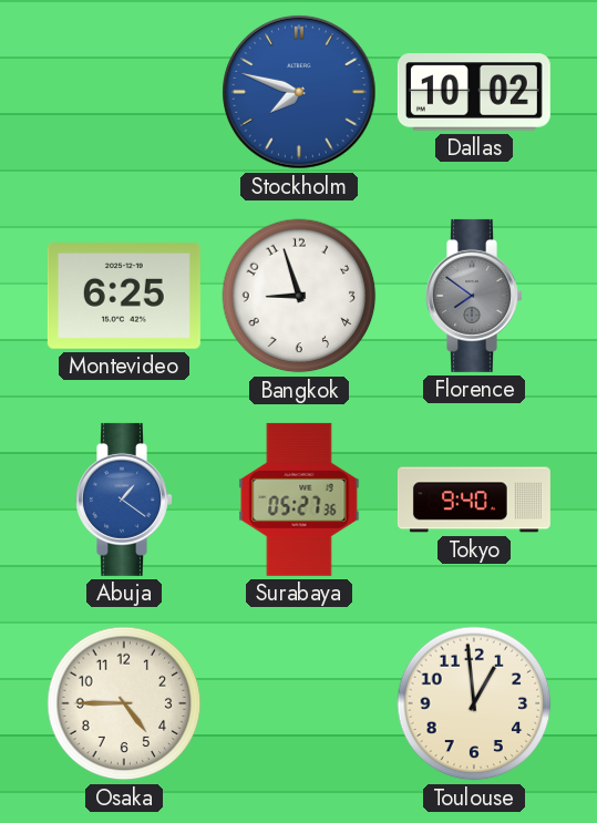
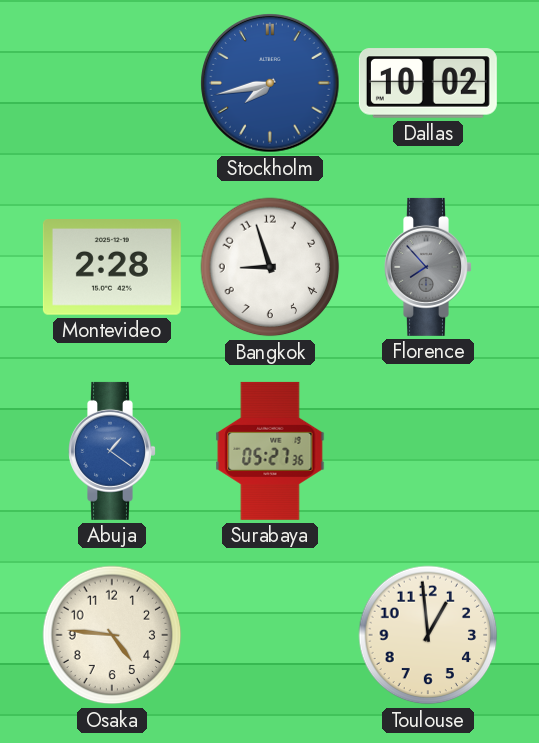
Stockholm: 7:48 -> 7:43
Montevideo: 6:25 -> 2:28
Florence: 7:51 -> 7:53
Tokyo: 9:40 -> none
Osaka: 4:45 -> 4:46
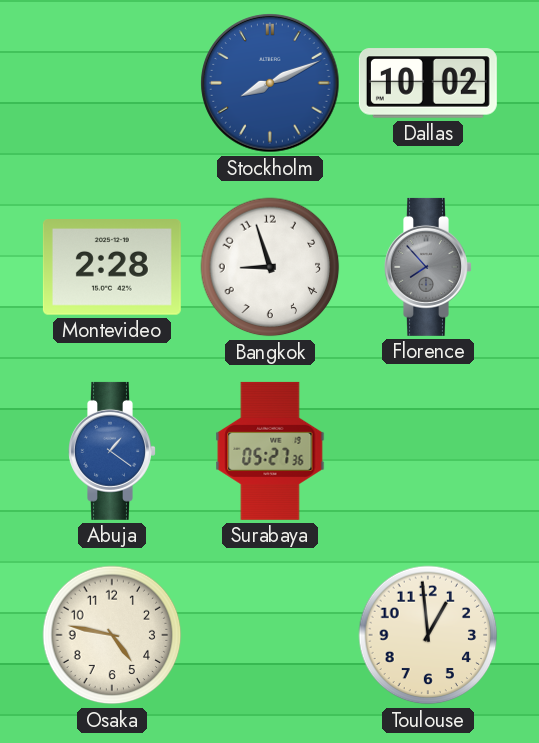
Stockholm: 7:43 -> 8:11
Osaka: 4:46 -> 4:47
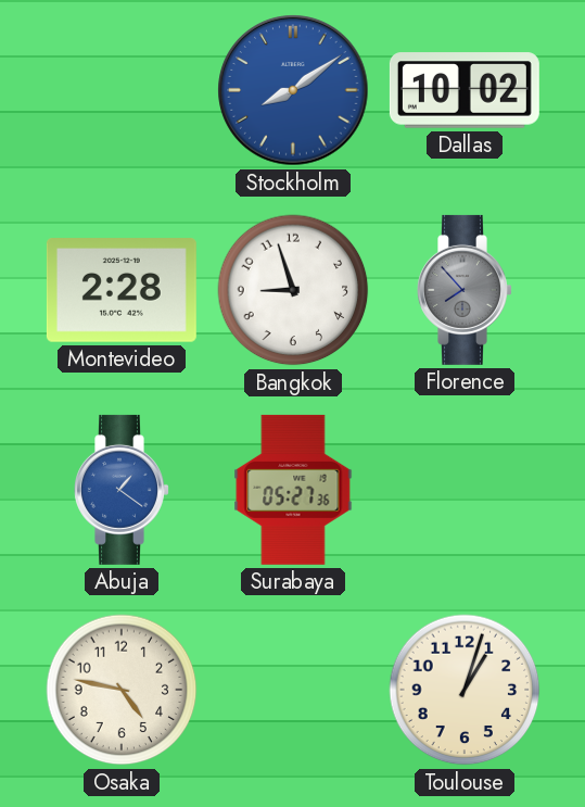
Stockholm: 8:11 -> 8:09
Toulouse: 12:59 -> 1:03
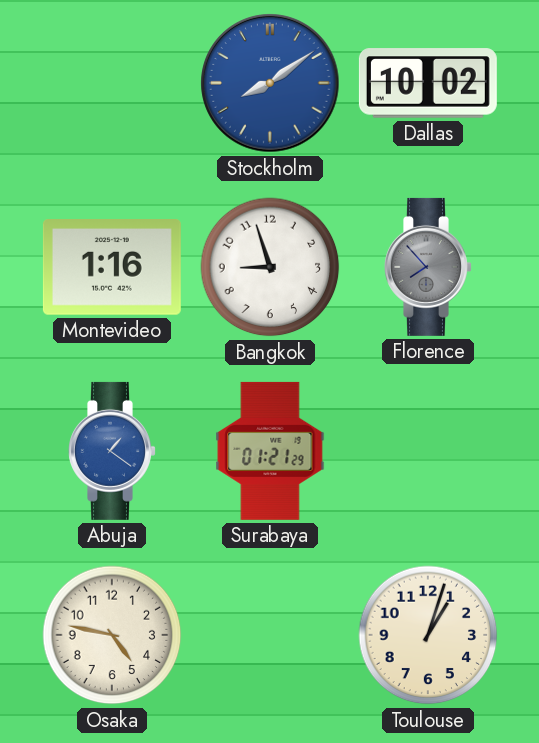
Montevideo: 2:28 -> 1:16
Surabaya: 05:27 -> 01:21
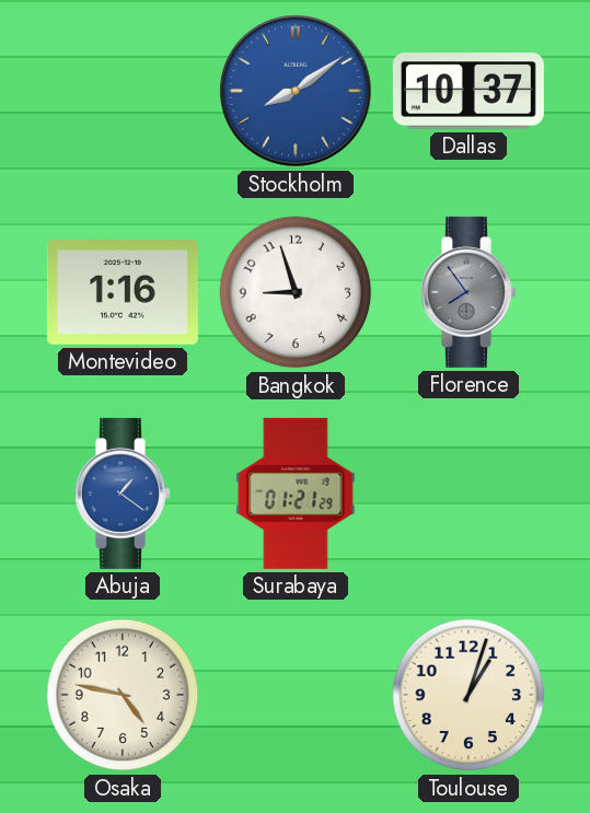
Dallas: 10:02 -> 10:37
Florence: 7:53 -> 7:54
